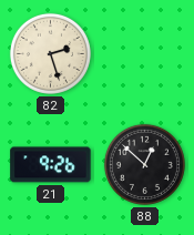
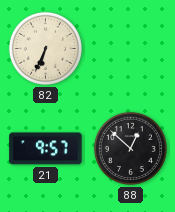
82: 2:27 -> 6:34
21: 9:26 -> 9:57
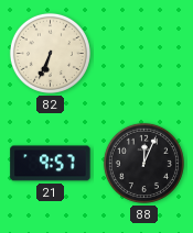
88: 12:52 -> 12:04
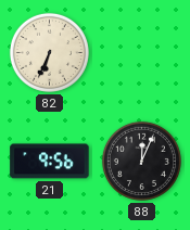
21: 9:57 -> 9:56
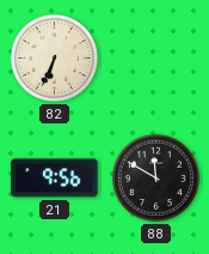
88: 12:04 -> 11:50
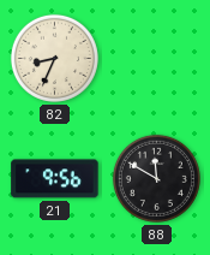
82: 6:34 -> 8:34
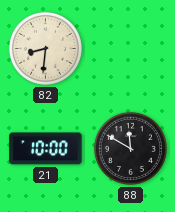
82: 8:34 -> 8:31
21: 9:56 -> 10:00
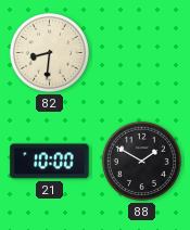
88: 11:50 -> 1:50
